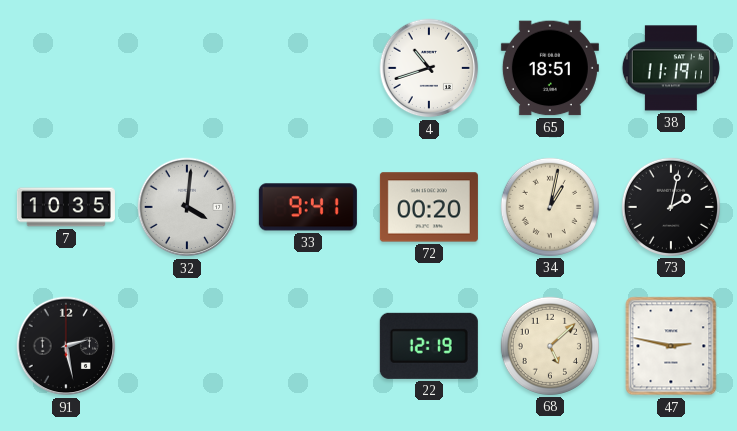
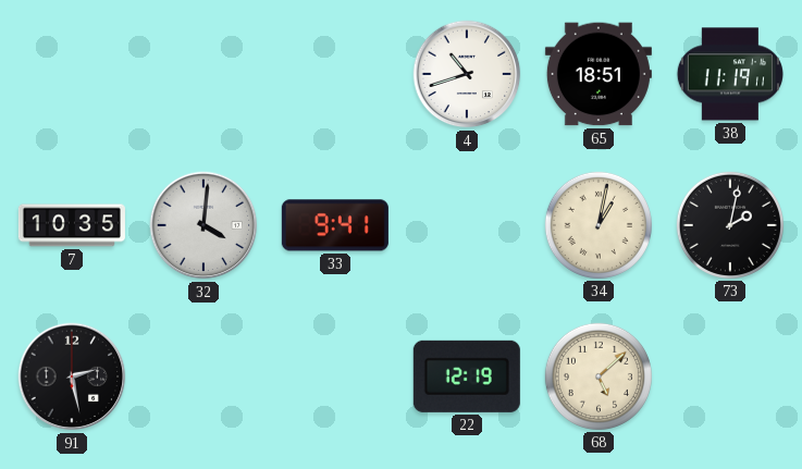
72: 00:20 -> none
47: 2:47 -> none
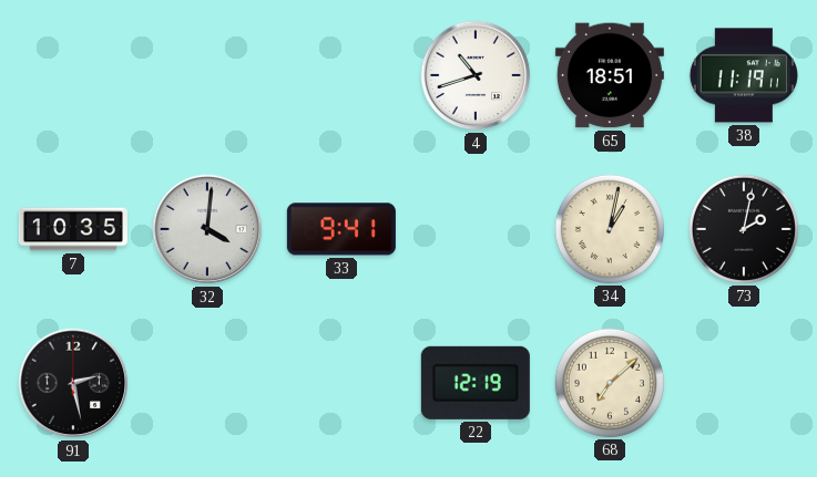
68: 5:08 -> 7:08
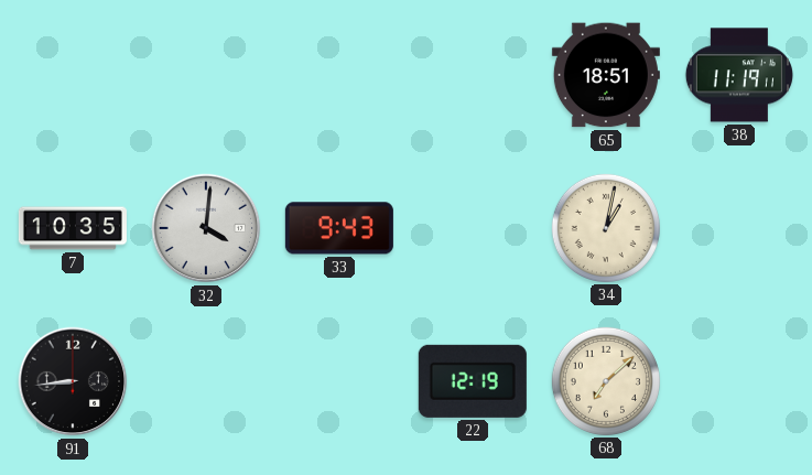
4: 10:42 -> none
33: 9:41 -> 9:43
73: 2:02 -> none
91: 2:28 -> 8:44
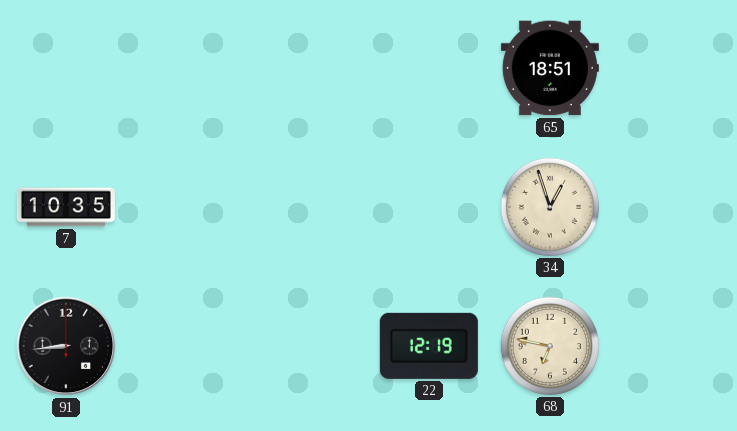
38: 11:19 -> none
32: 4:01 -> none
33: 9:43 -> none
34: 1:02 -> 12:57
68: 7:08 -> 6:47
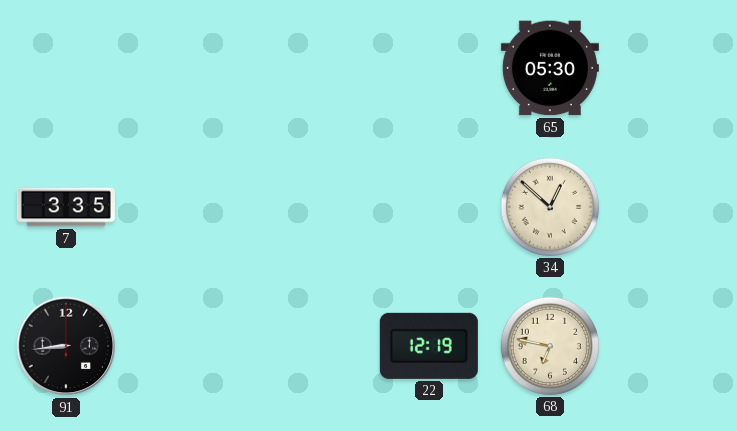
65: 18:51 -> 05:30
7: 10:35 -> 3:35
34: 12:57 -> 12:52
